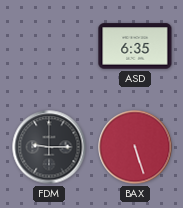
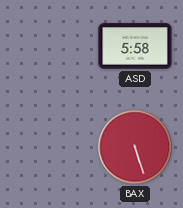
ASD: 6:35 -> 5:58
FDM: 9:15 -> none
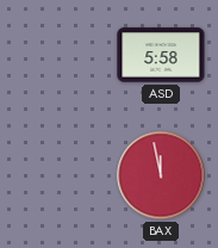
BAX: 5:27 -> 11:58
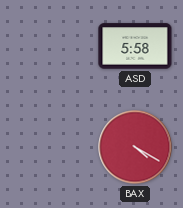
BAX: 11:58 -> 4:20
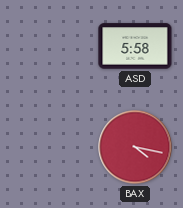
BAX: 4:20 -> 4:17
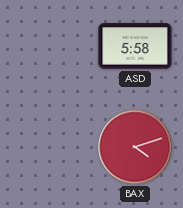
BAX: 4:17 -> 4:12
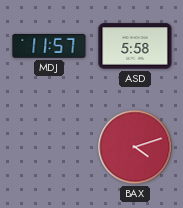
MDJ: none -> 11:57
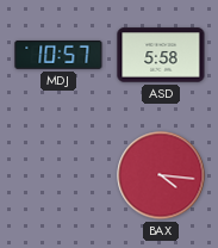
MDJ: 11:57 -> 10:57
BAX: 4:12 -> 4:16
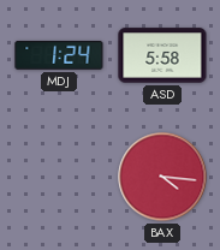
MDJ: 10:57 -> 1:24
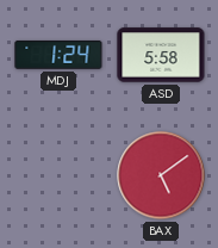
BAX: 4:16 -> 5:09
